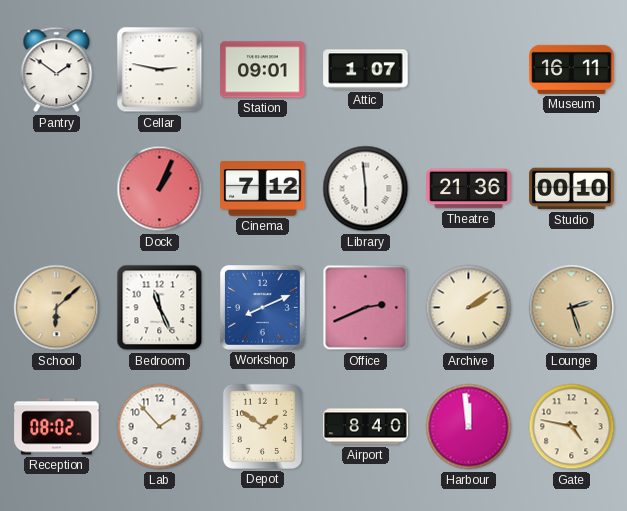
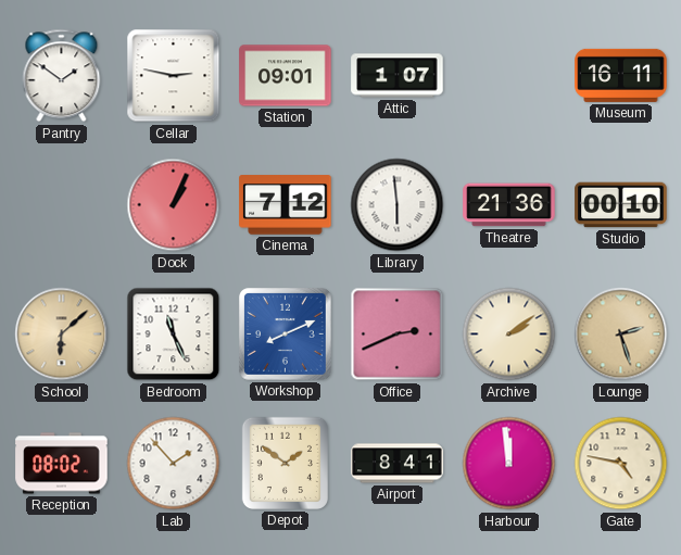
Airport: 8:40 -> 8:41
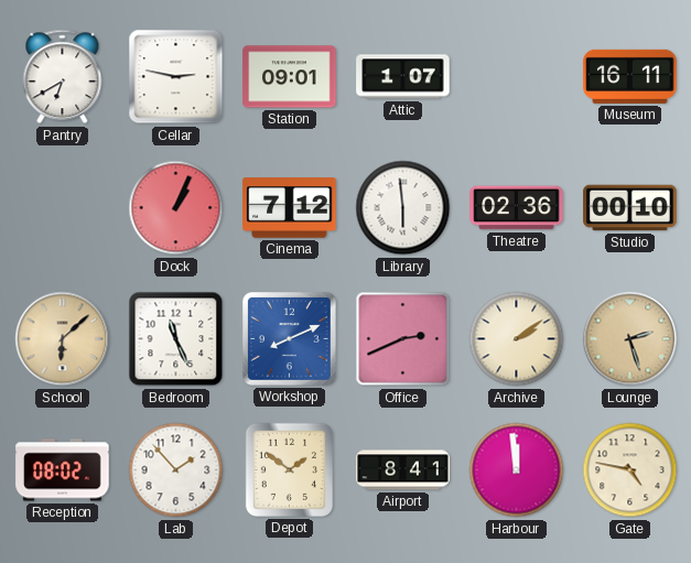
Pantry: 1:51 -> 6:40
Theatre: 21:36 -> 02:36
